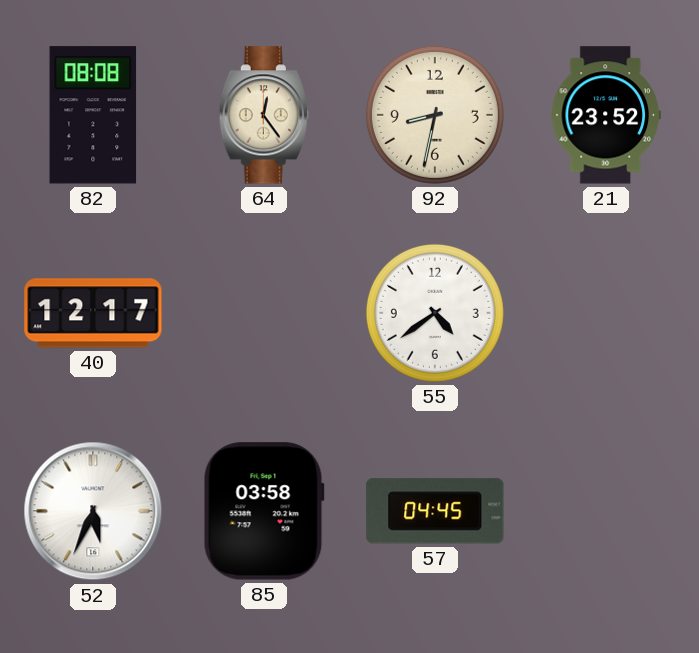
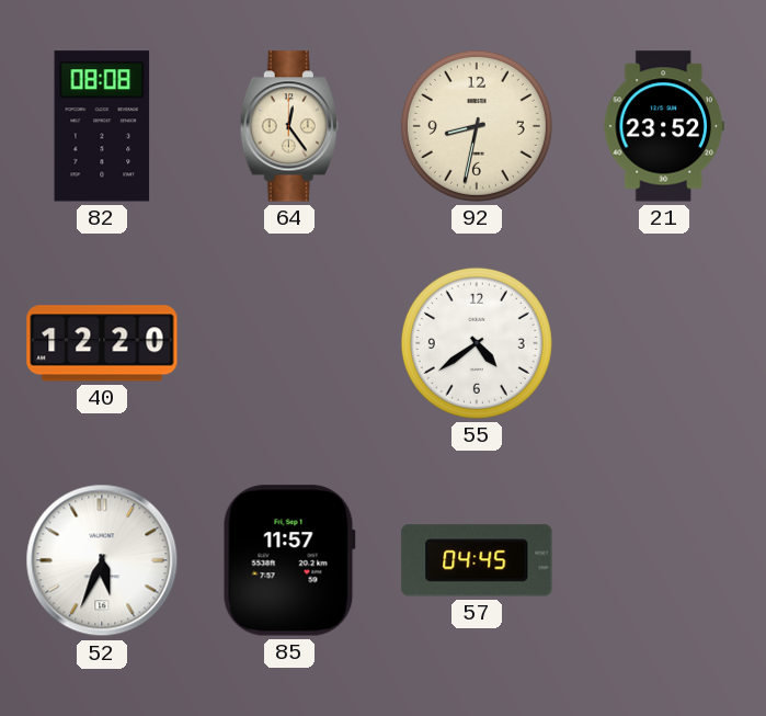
40: 12:17 -> 12:20
85: 03:58 -> 11:57
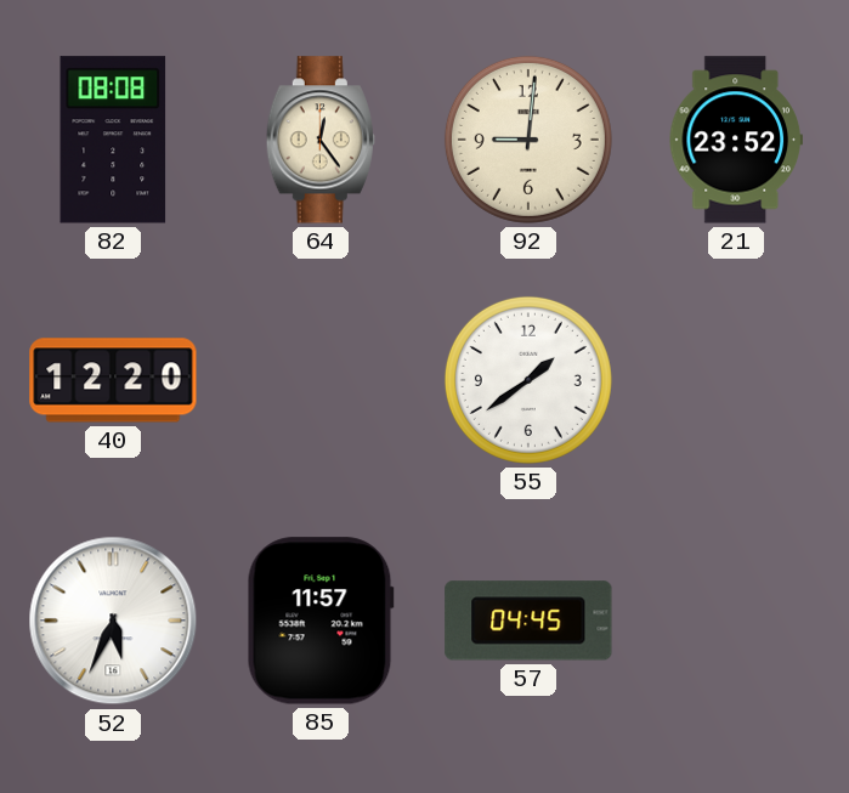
92: 8:32 -> 9:01
55: 4:39 -> 1:39
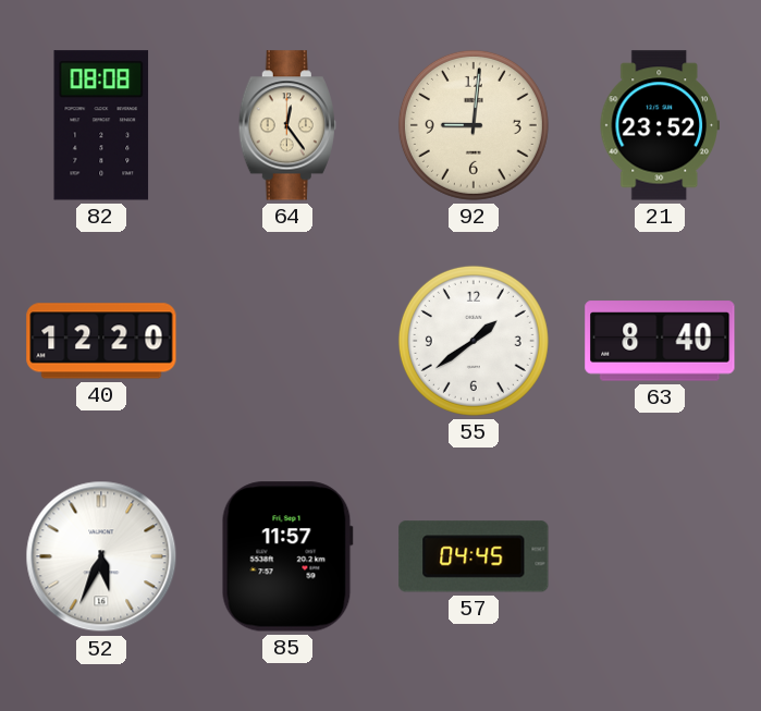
63: none -> 8:40
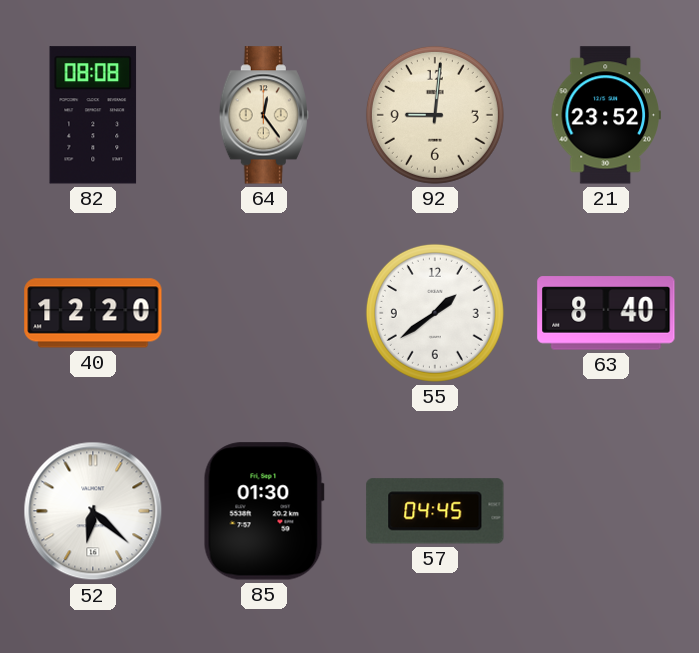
52: 5:34 -> 6:22
85: 11:57 -> 01:30
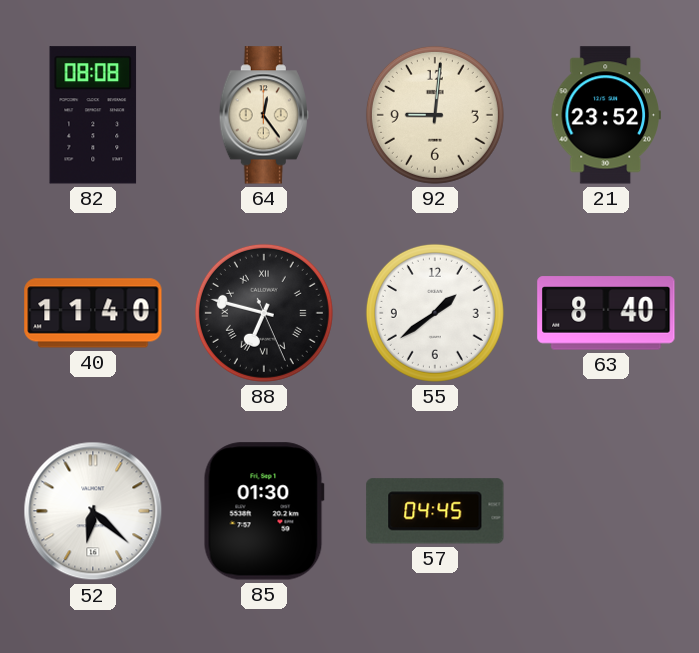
40: 12:20 -> 11:40
88: none -> 6:47
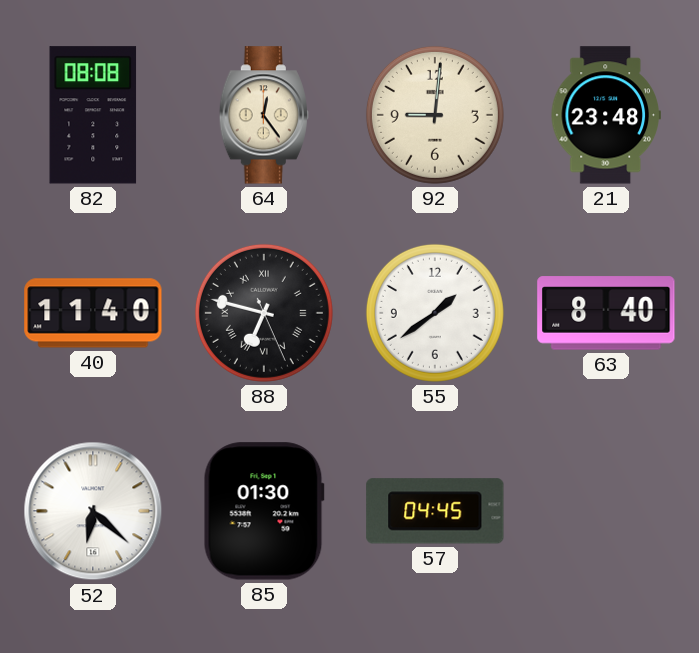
21: 23:52 -> 23:48
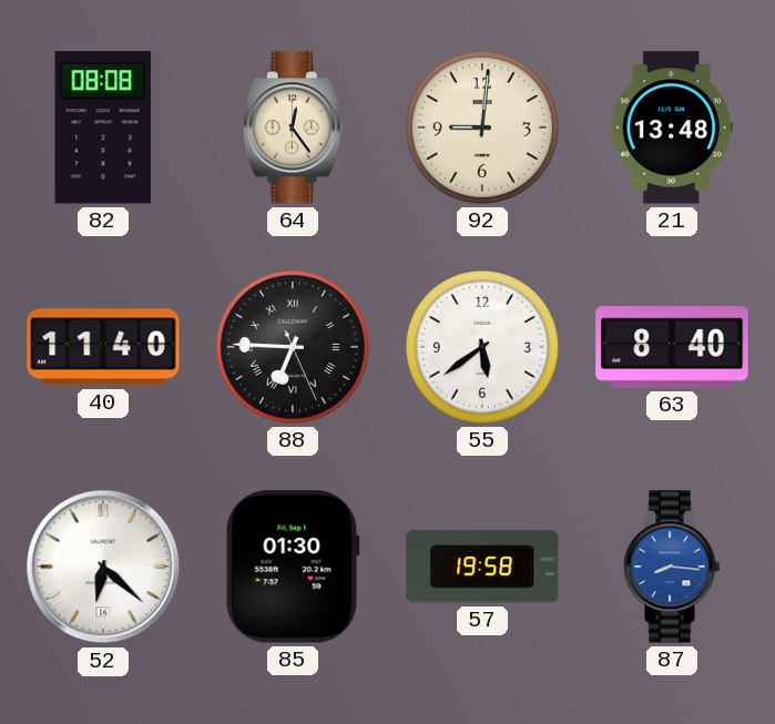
21: 23:48 -> 13:48
88: 6:47 -> 6:45
55: 1:39 -> 5:39
57: 04:45 -> 19:58
87: none -> 8:16
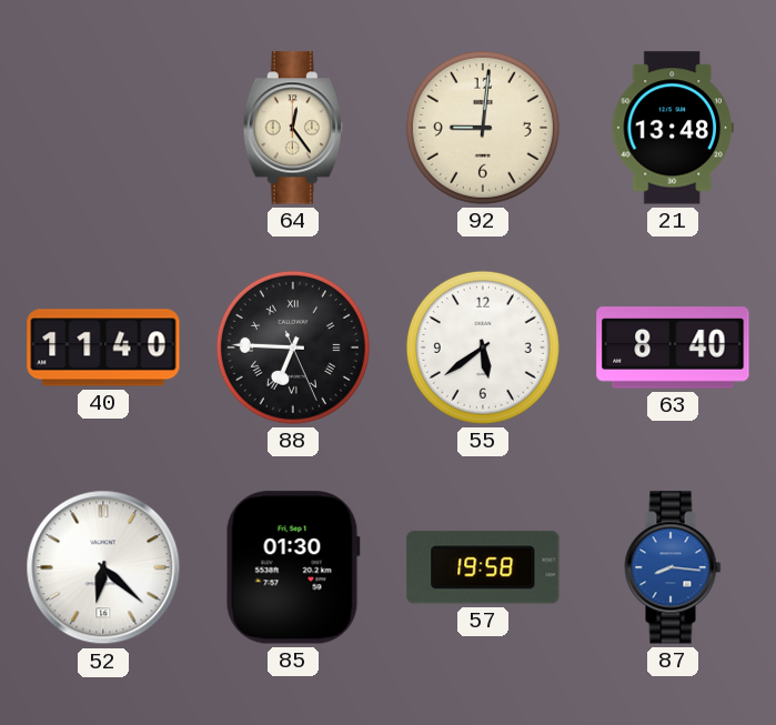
82: 08:08 -> none
